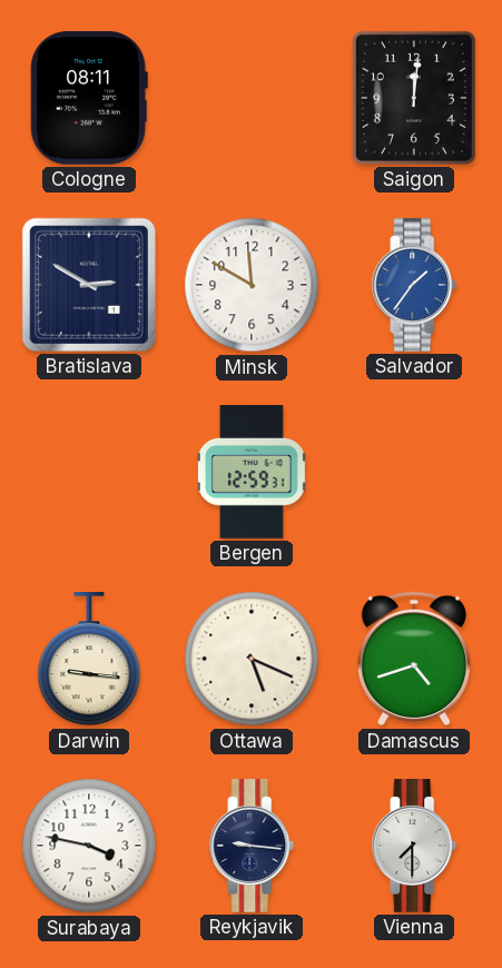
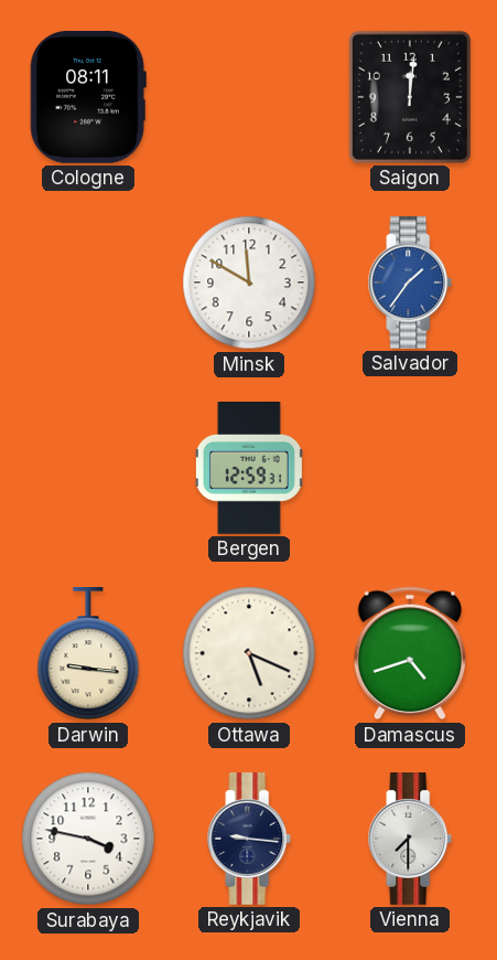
Bratislava: 2:50 -> none
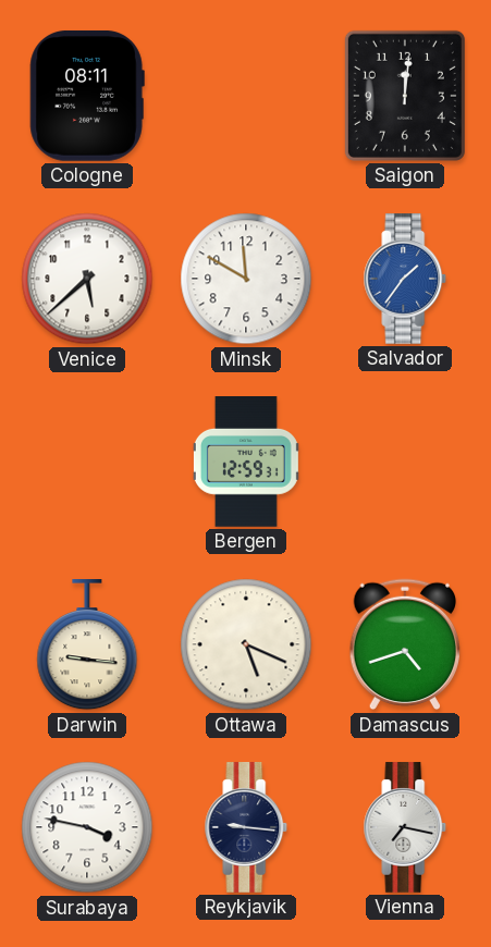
Venice: none -> 5:38
Vienna: 7:30 -> 7:17
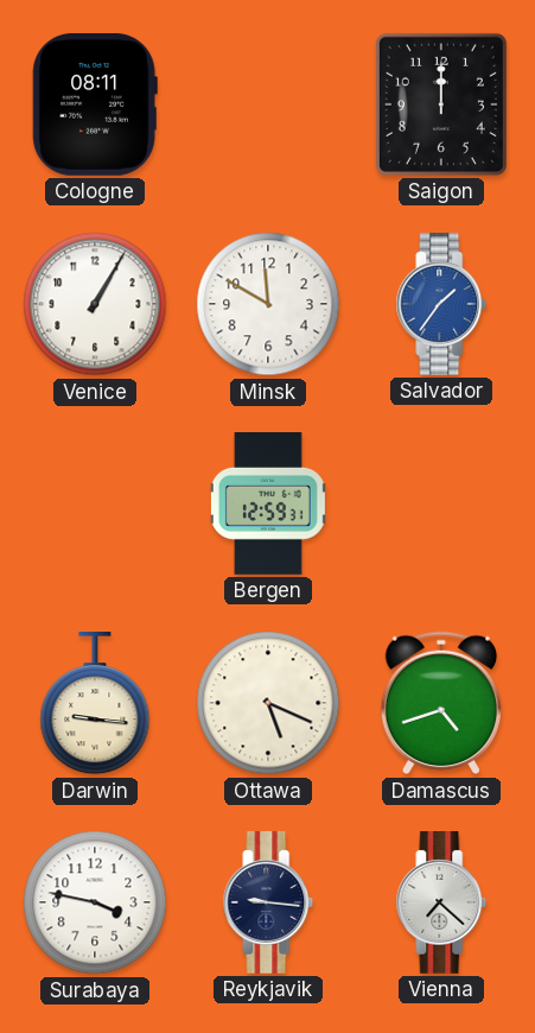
Saigon: 12:01 -> 12:00
Venice: 5:38 -> 1:05
Vienna: 7:17 -> 7:22
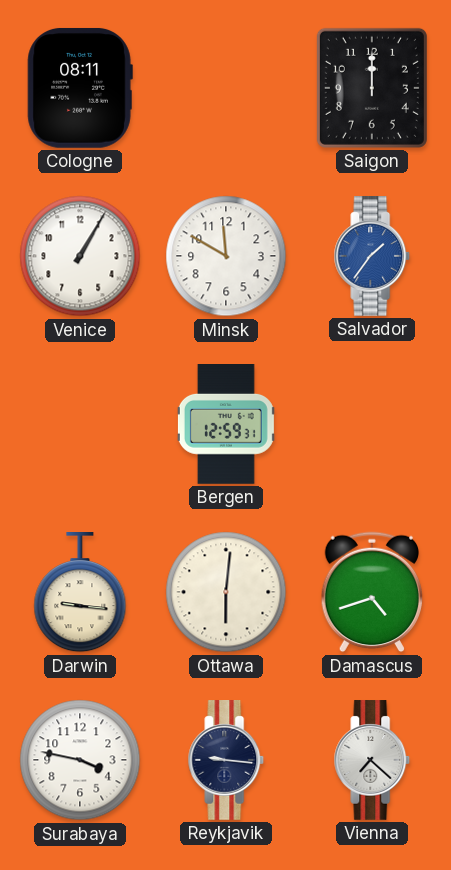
Ottawa: 5:19 -> 6:01
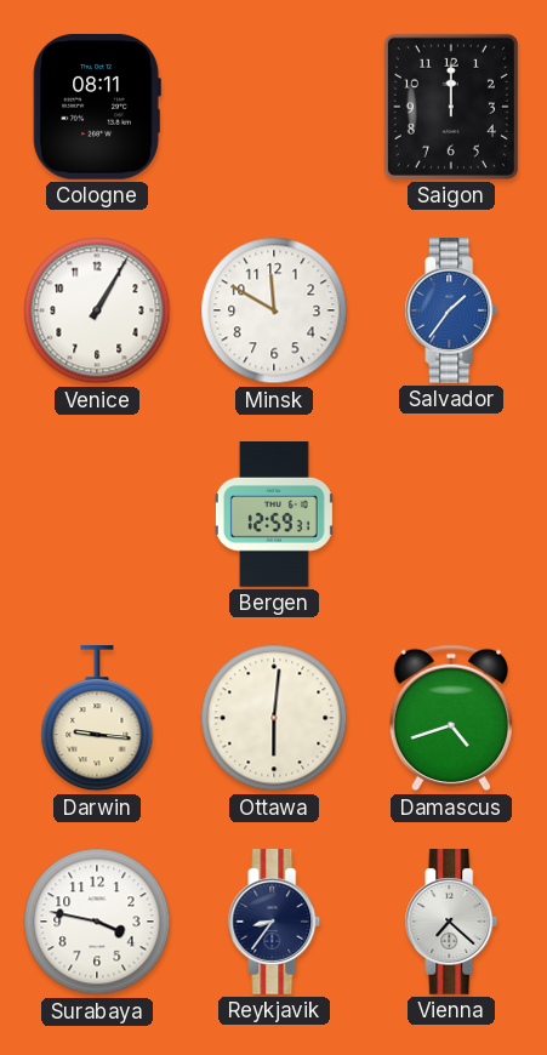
Reykjavik: 9:16 -> 8:36
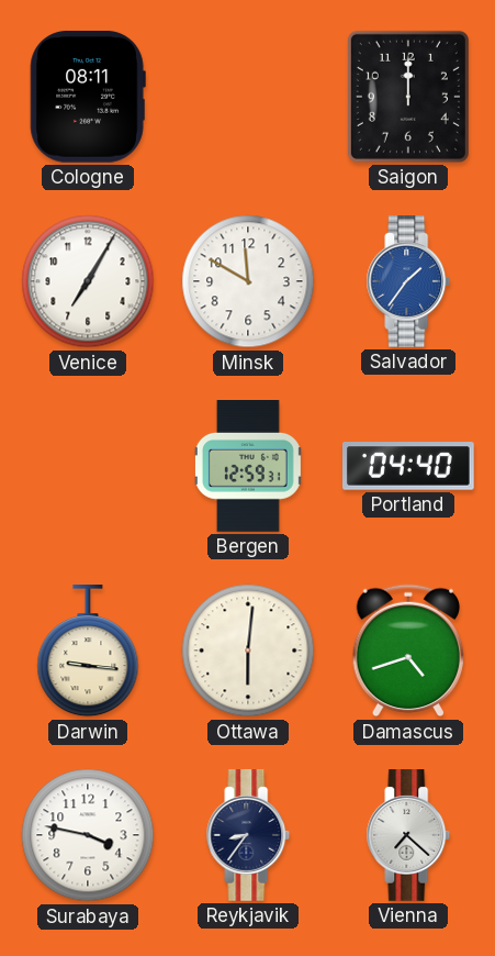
Venice: 1:05 -> 7:05
Portland: none -> 04:40
